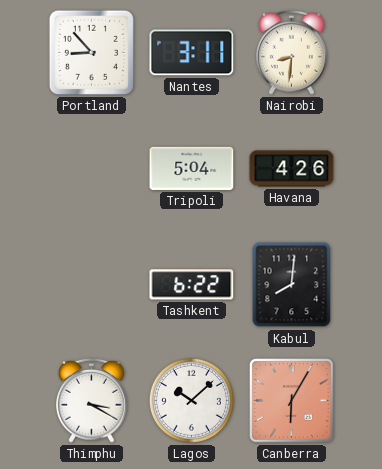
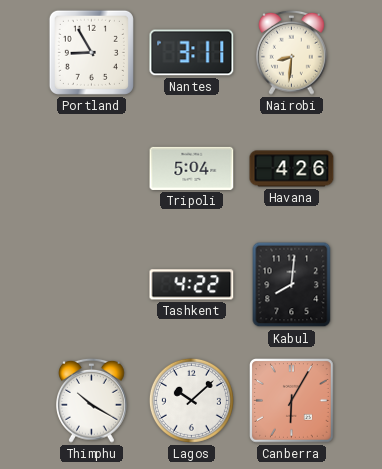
Portland: 8:53 -> 8:55
Tashkent: 6:22 -> 4:22
Thimphu: 3:20 -> 10:20
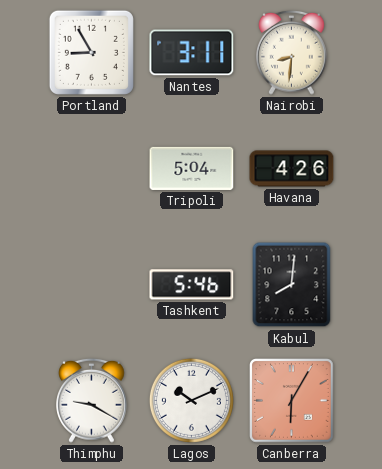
Tashkent: 4:22 -> 5:46
Thimphu: 10:20 -> 9:20
Lagos: 10:08 -> 10:11
